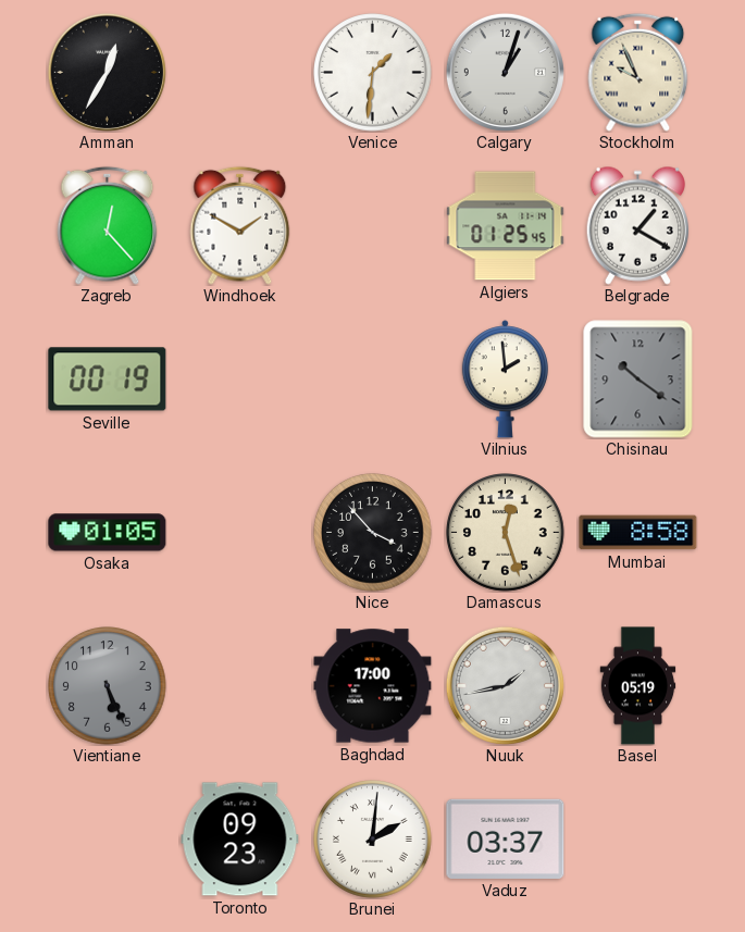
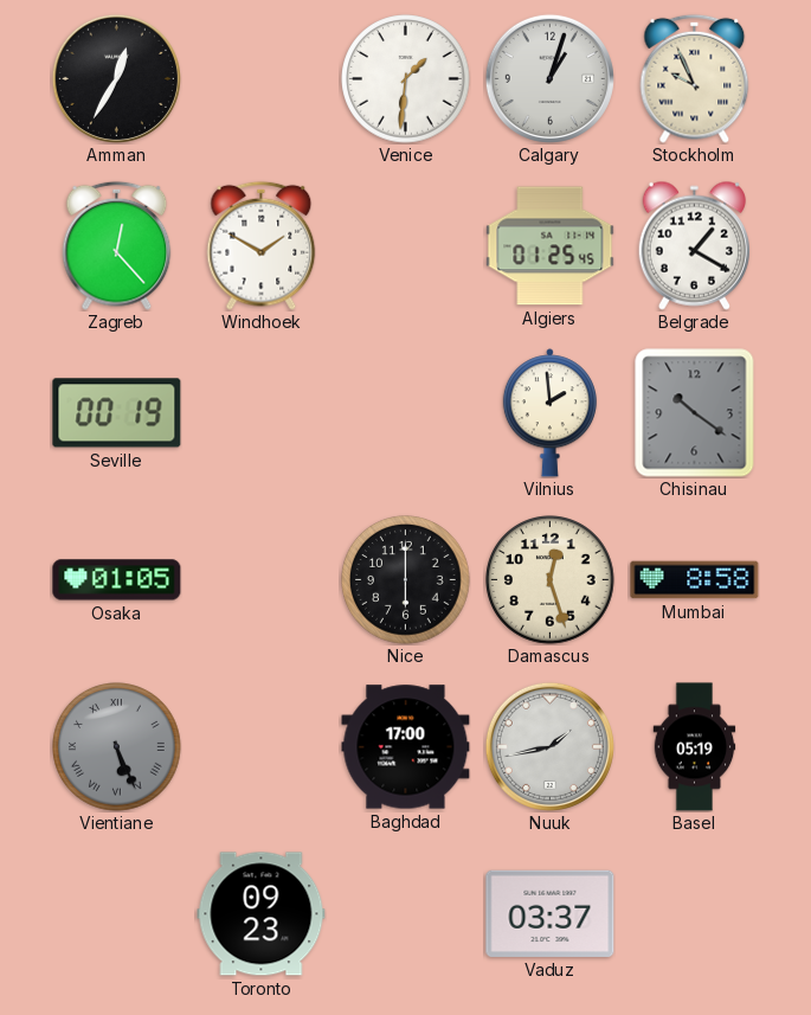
Nice: 3:53 -> 6:00
Vientiane numerals: Arabic -> Roman
Brunei: 2:01 -> none
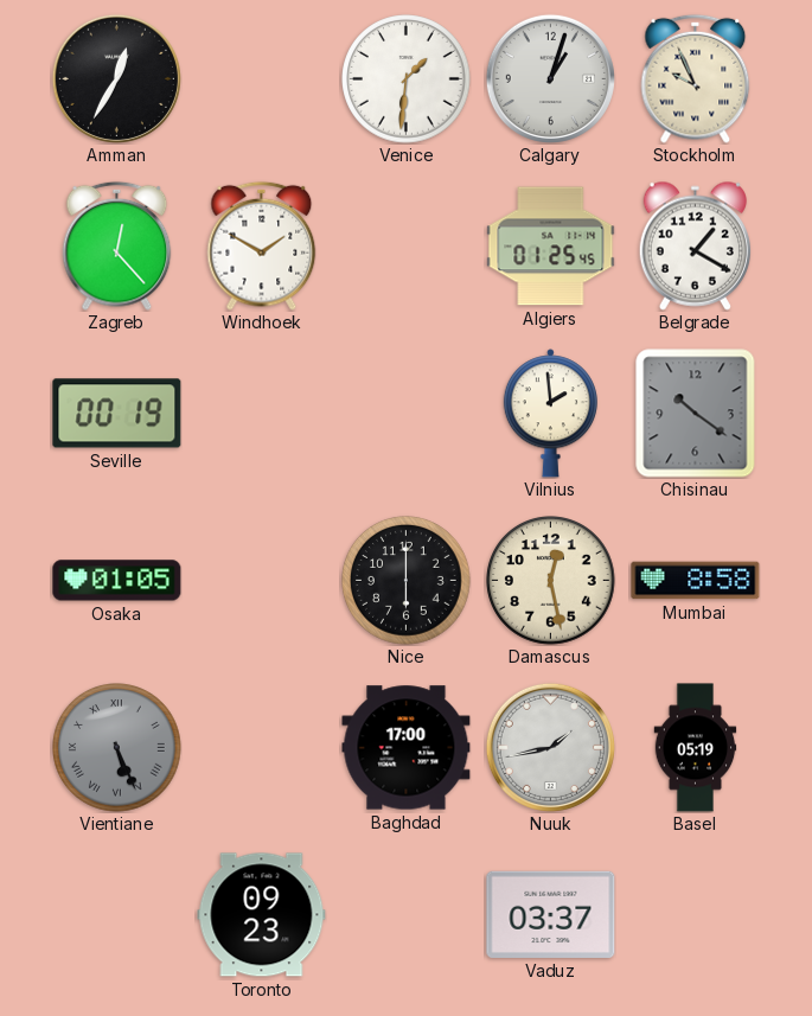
Damascus: 12:27 -> 12:28
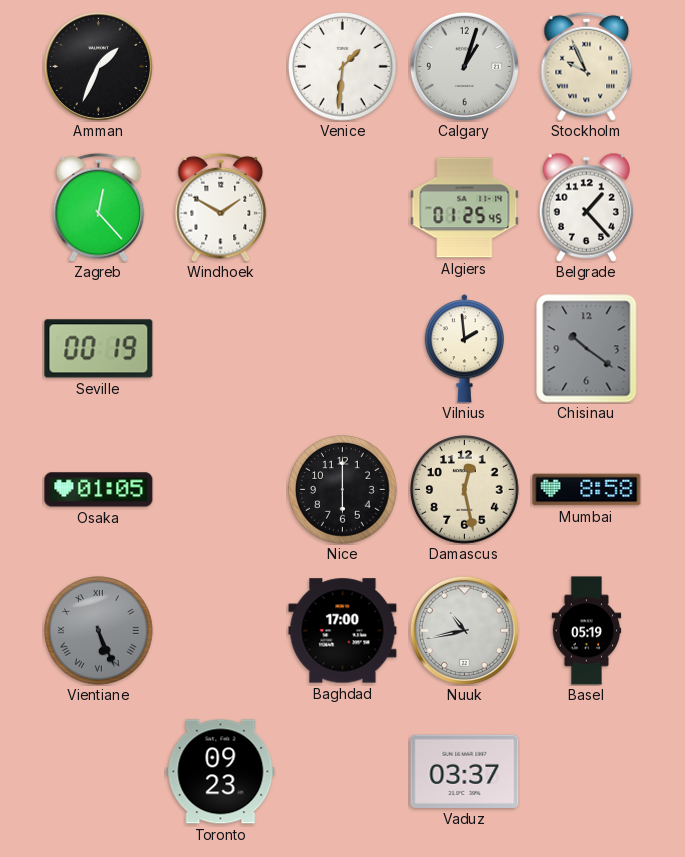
Amman: 12:35 -> 1:34
Belgrade: 1:20 -> 1:23
Nuuk: 1:43 -> 10:43
